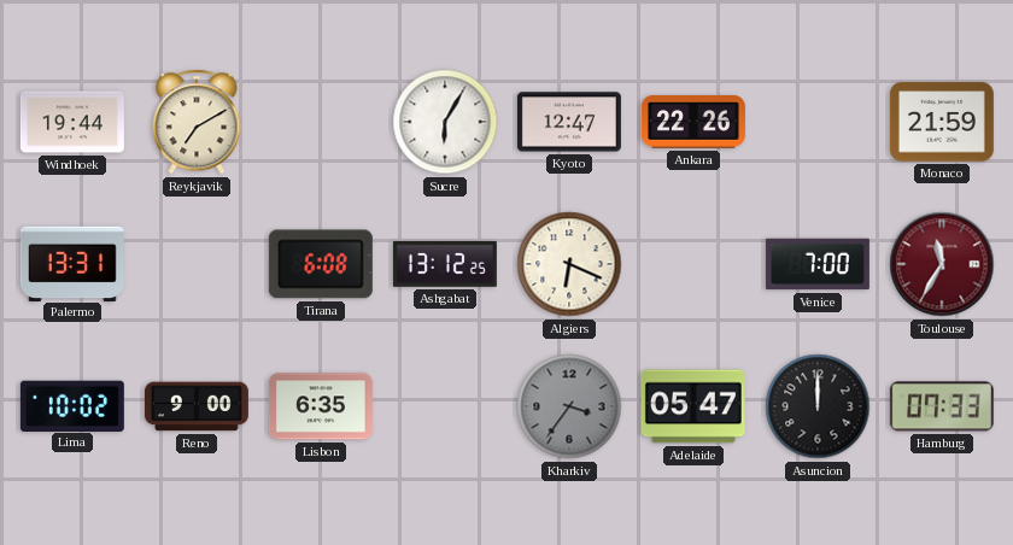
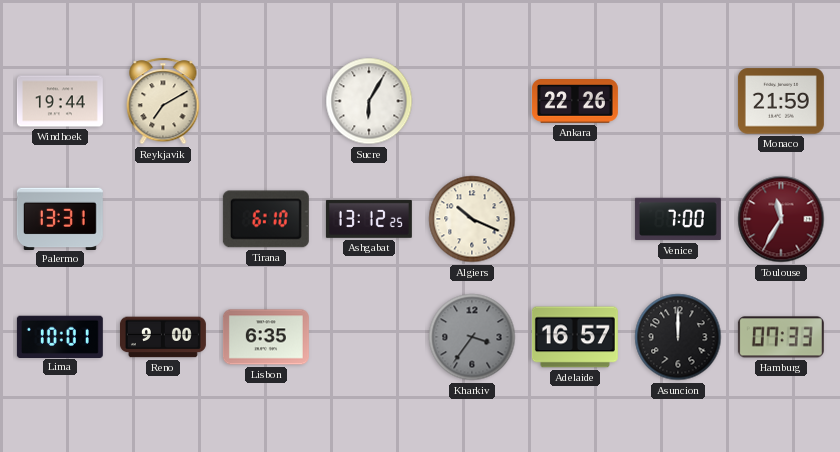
Kyoto: 12:47 -> none
Tirana: 6:08 -> 6:10
Algiers: 6:19 -> 10:19
Lima: 10:02 -> 10:01
Adelaide: 05:47 -> 16:57
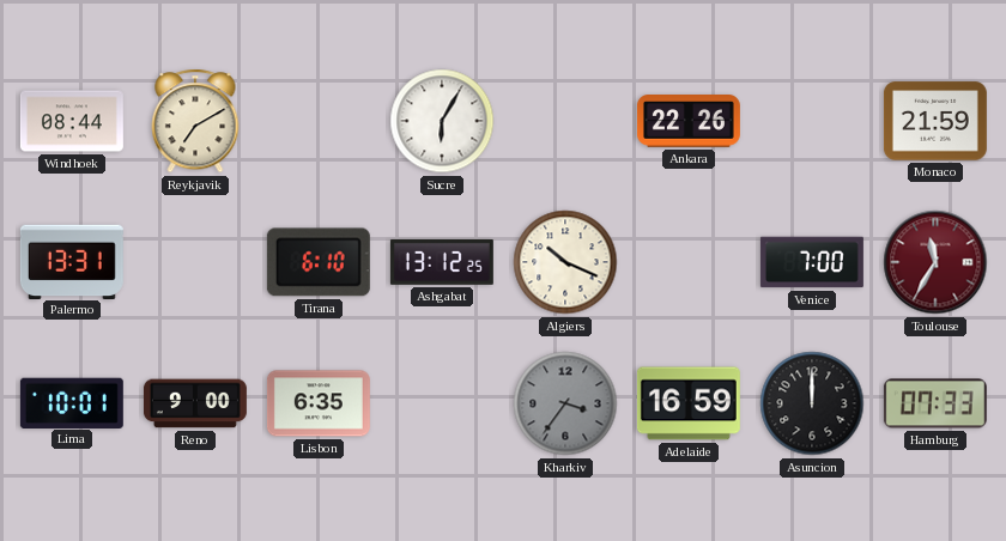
Windhoek: 19:44 -> 08:44
Adelaide: 16:57 -> 16:59
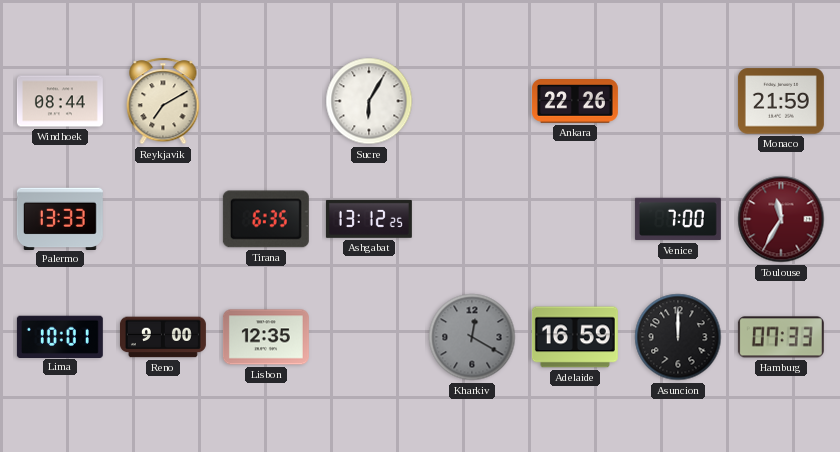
Palermo: 13:31 -> 13:33
Tirana: 6:10 -> 6:35
Algiers: 10:19 -> none
Lisbon: 6:35 -> 12:35
Kharkiv: 3:36 -> 12:20
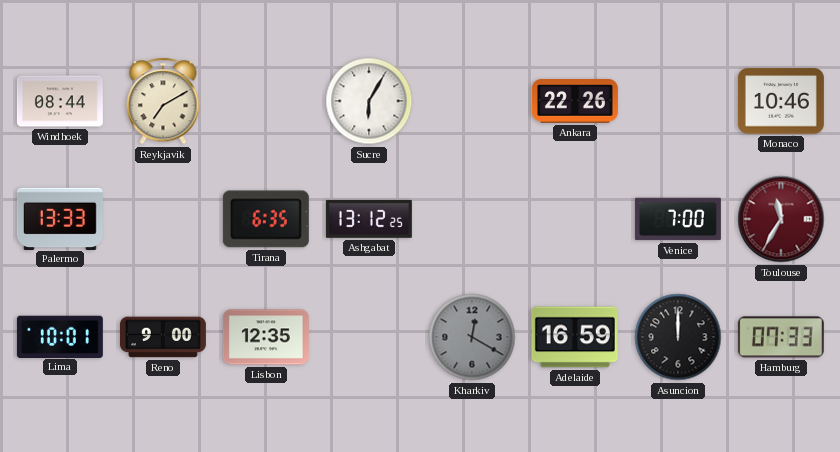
Monaco: 21:59 -> 10:46
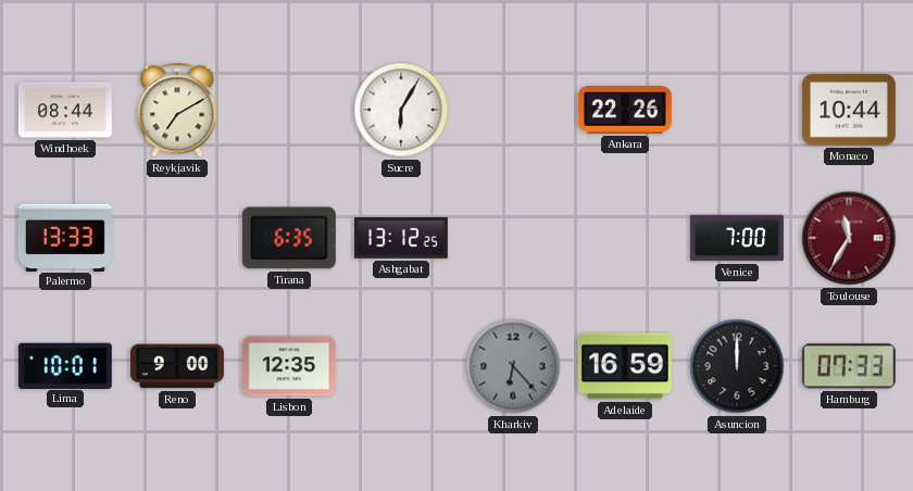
Monaco: 10:46 -> 10:44
Kharkiv: 12:20 -> 6:23
